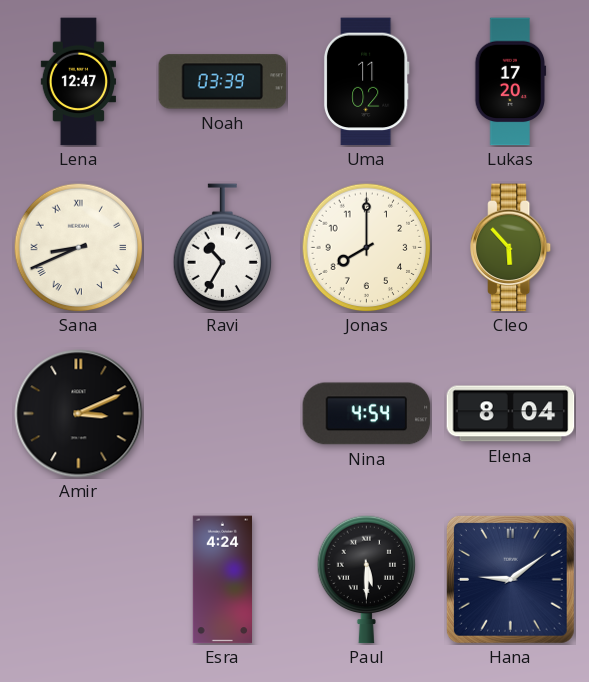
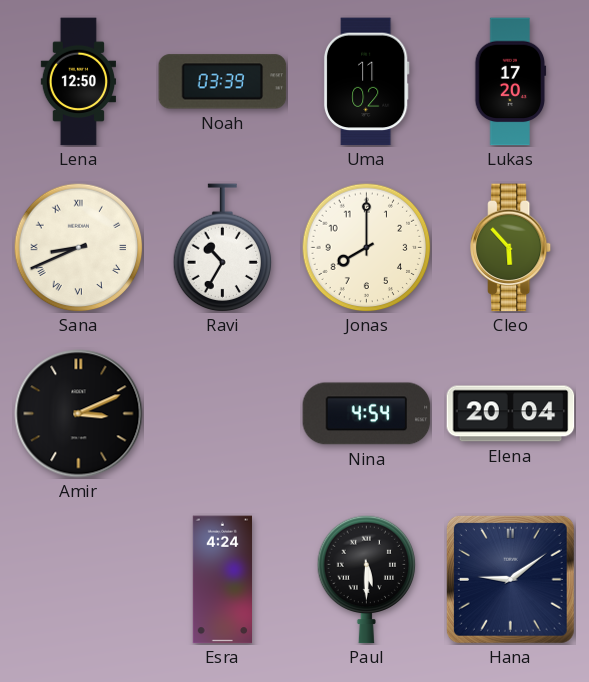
Lena: 12:47 -> 12:50
Elena: 8:04 -> 20:04
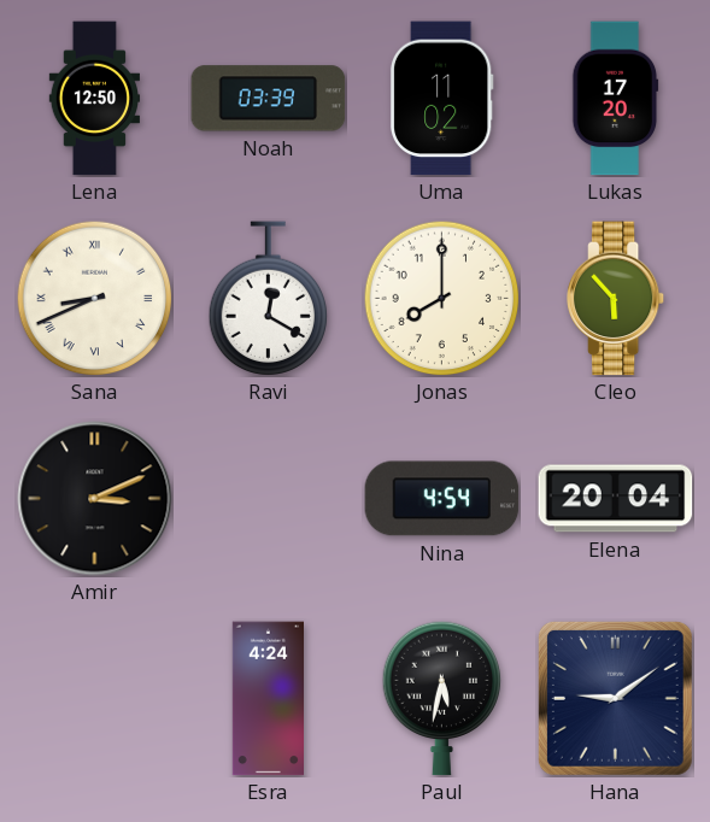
Ravi: 10:35 -> 12:20
Paul: 5:30 -> 5:32
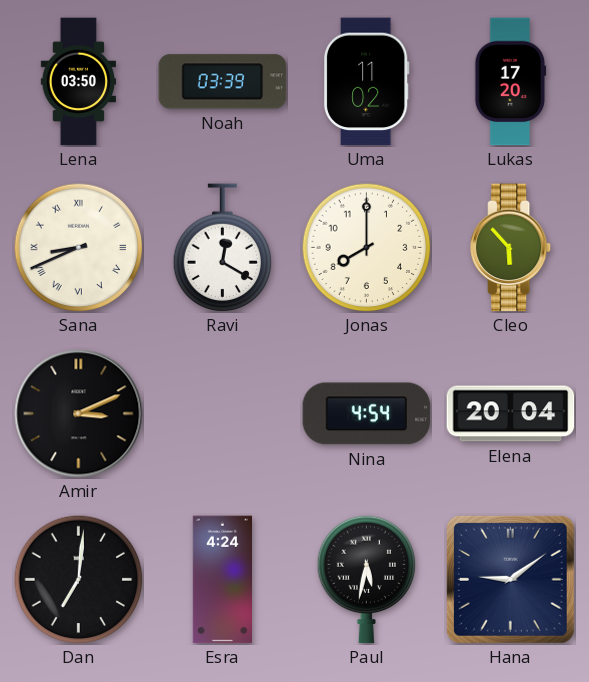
Lena: 12:50 -> 03:50
Dan: none -> 7:01
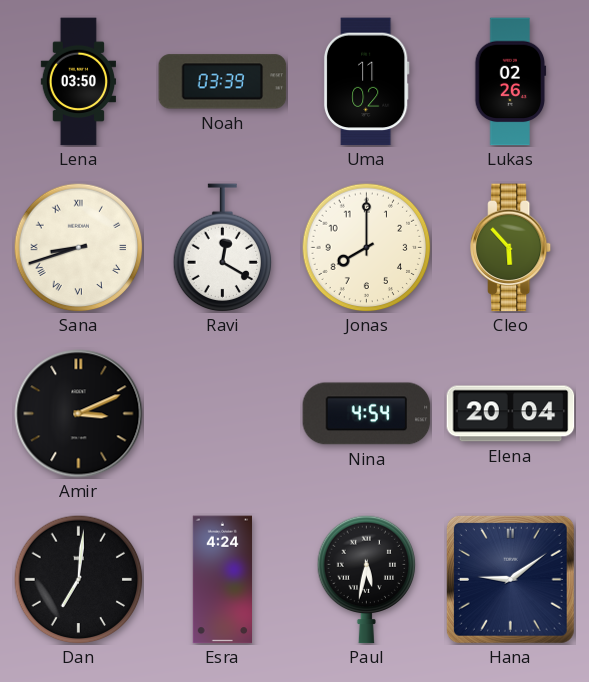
Lukas: 17:20 -> 02:26
Sana: 8:41 -> 8:42
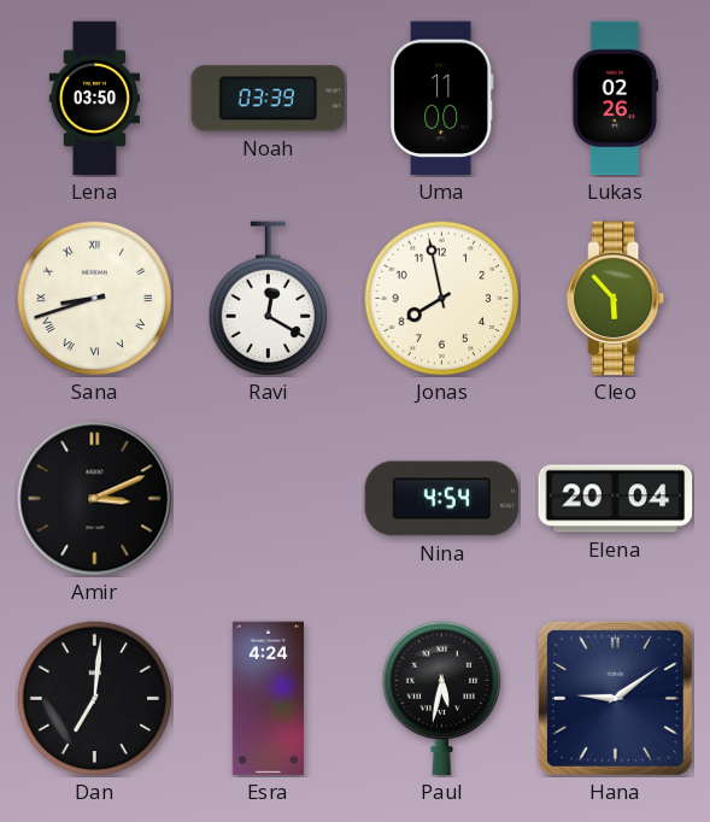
Uma: 11:02 -> 11:00
Jonas: 8:00 -> 7:58
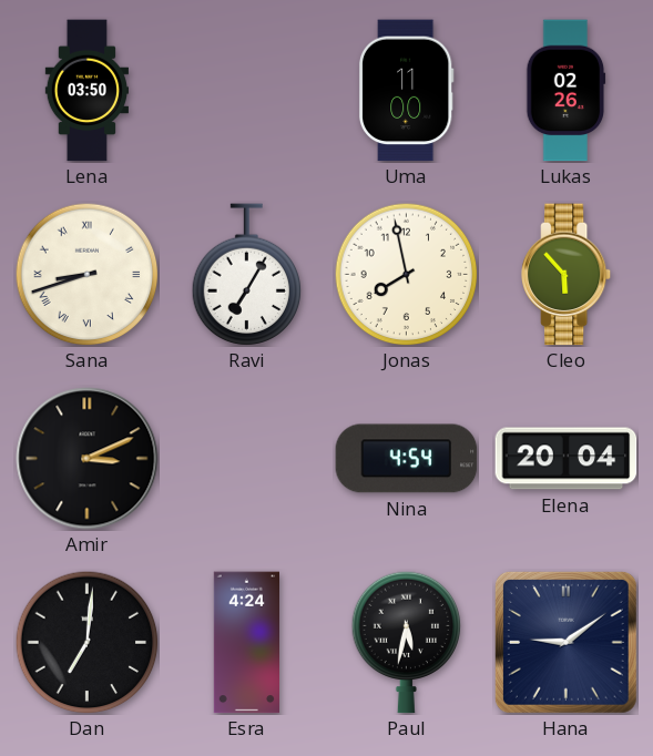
Noah: 03:39 -> none
Ravi: 12:20 -> 7:05
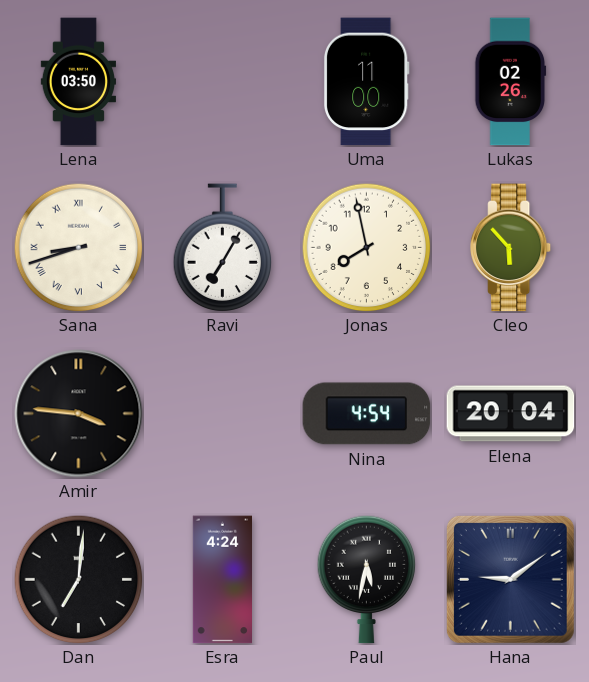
Amir: 3:11 -> 3:46
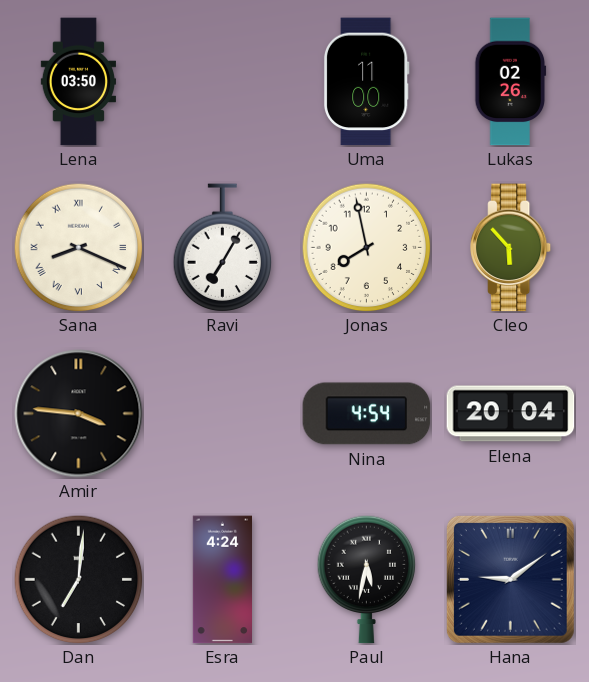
Sana: 8:42 -> 8:19
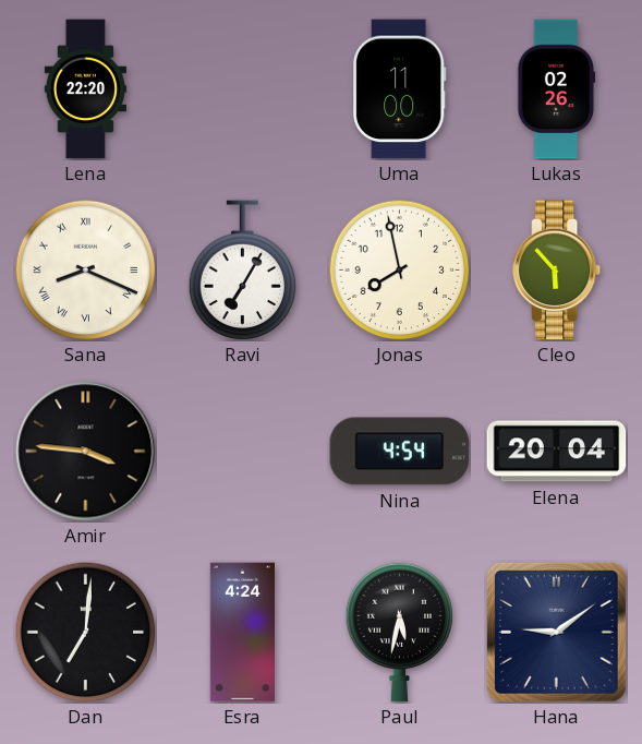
Lena: 03:50 -> 22:20
